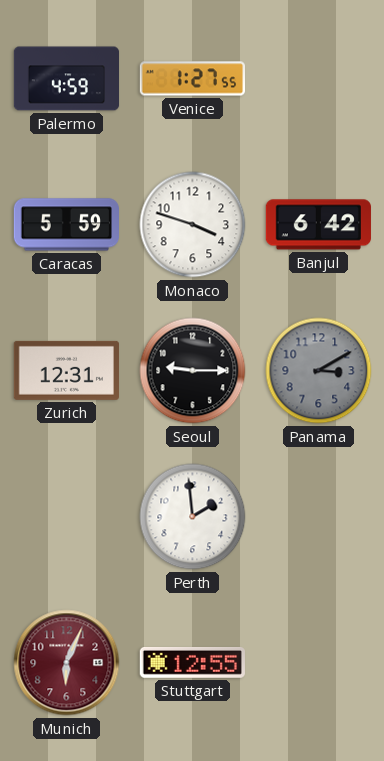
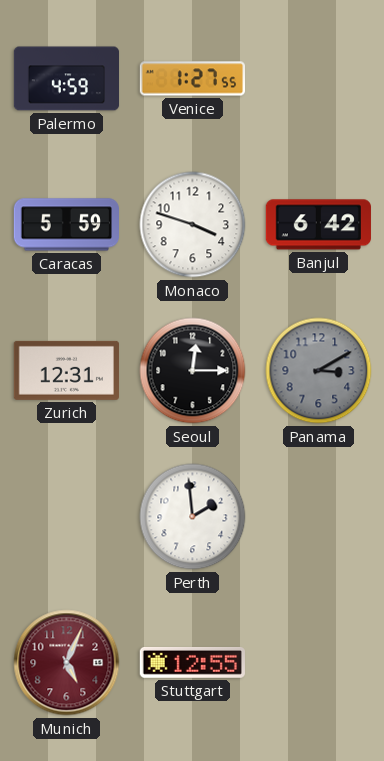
Seoul: 9:15 -> 12:15
Munich: 6:04 -> 5:04
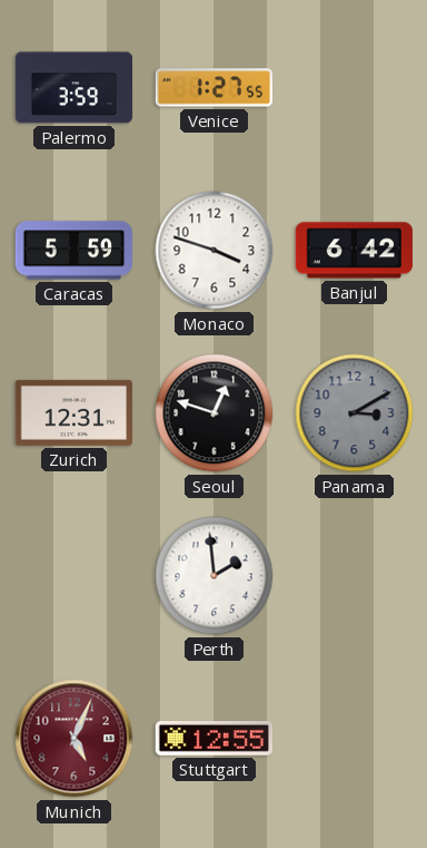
Palermo: 4:59 -> 3:59
Seoul: 12:15 -> 12:48
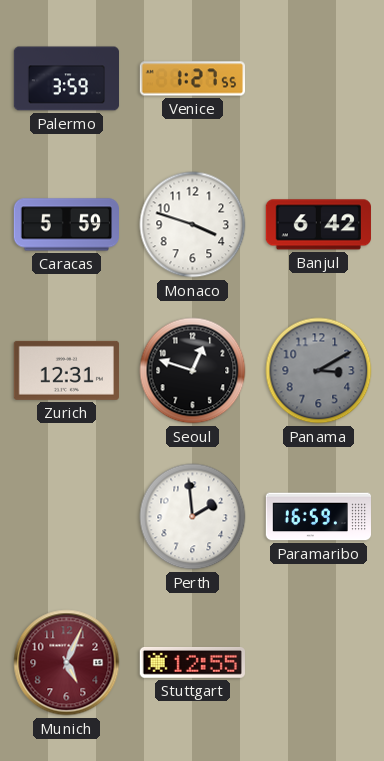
Paramaribo: none -> 16:59
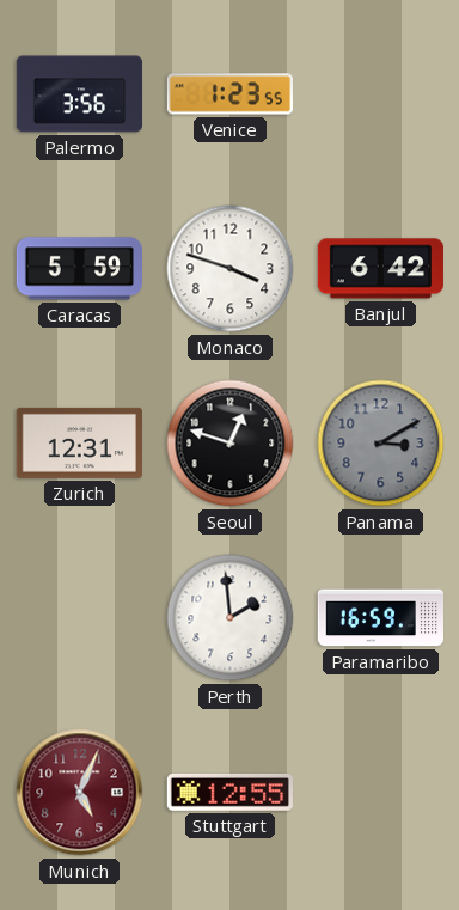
Palermo: 3:59 -> 3:56
Venice: 1:27 -> 1:23
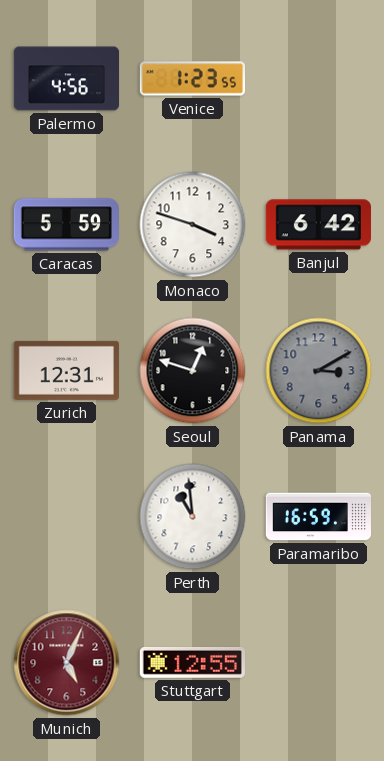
Palermo: 3:56 -> 4:56
Perth: 1:59 -> 10:59
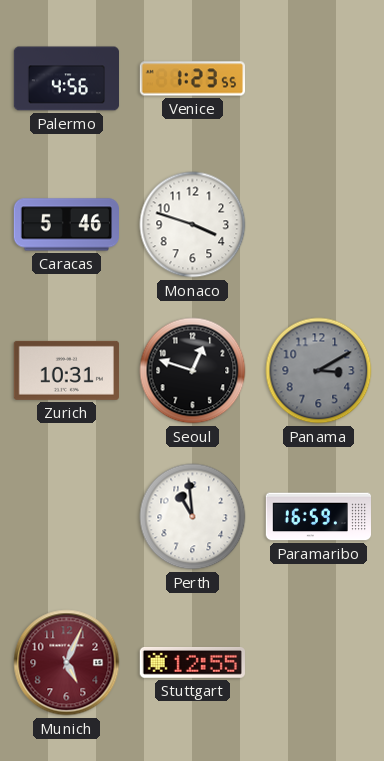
Caracas: 5:59 -> 5:46
Banjul: 6:42 -> none
Zurich: 12:31 -> 10:31
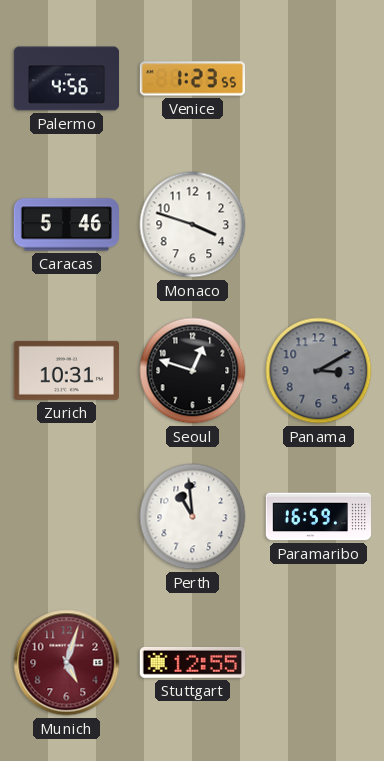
Munich: 5:04 -> 5:03
